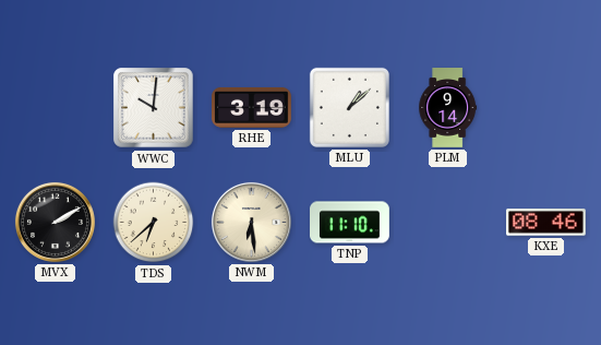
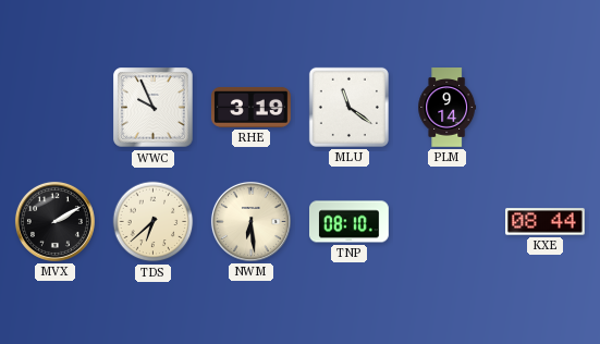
WWC: 10:01 -> 9:56
MLU: 1:08 -> 11:21
TNP: 11:10 -> 08:10
KXE: 08:46 -> 08:44
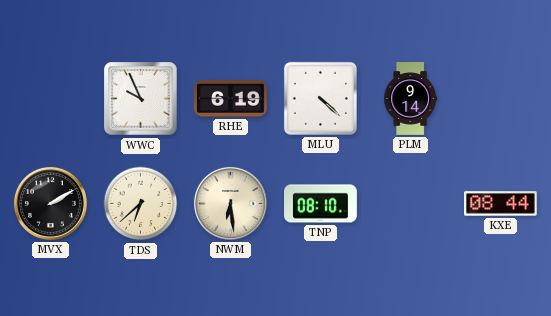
RHE: 3:19 -> 6:19
MLU: 11:21 -> 4:22
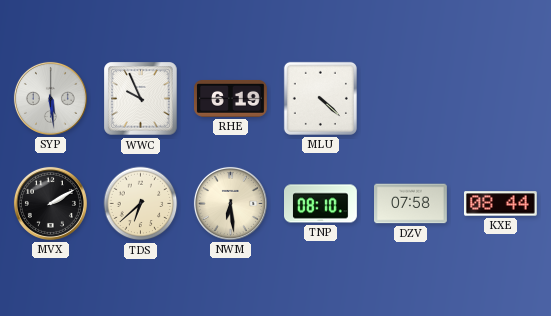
SYP: none -> 5:29
PLM: 9:14 -> none
DZV: none -> 07:58
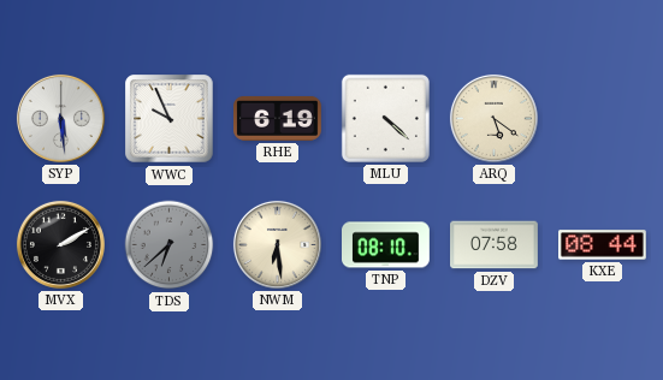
ARQ: none -> 5:21
TDS dial: cream -> grey
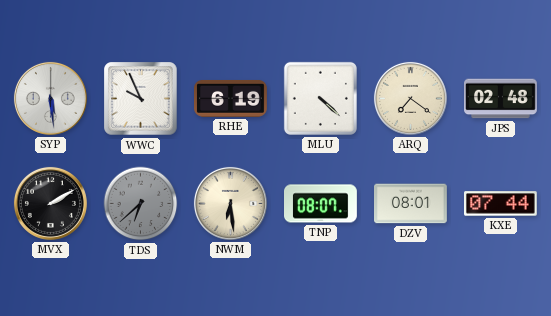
ARQ: 5:21 -> 7:21
JPS: none -> 02:48
TNP: 08:10 -> 08:07
DZV: 07:58 -> 08:01
KXE: 08:44 -> 07:44
